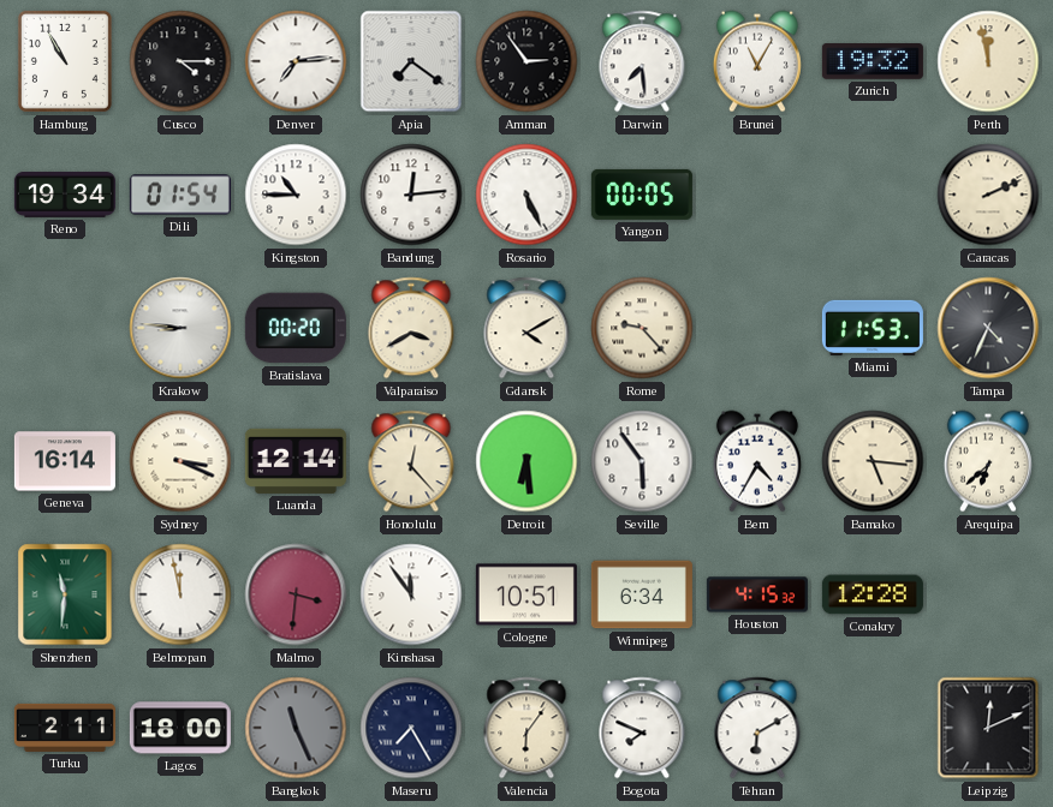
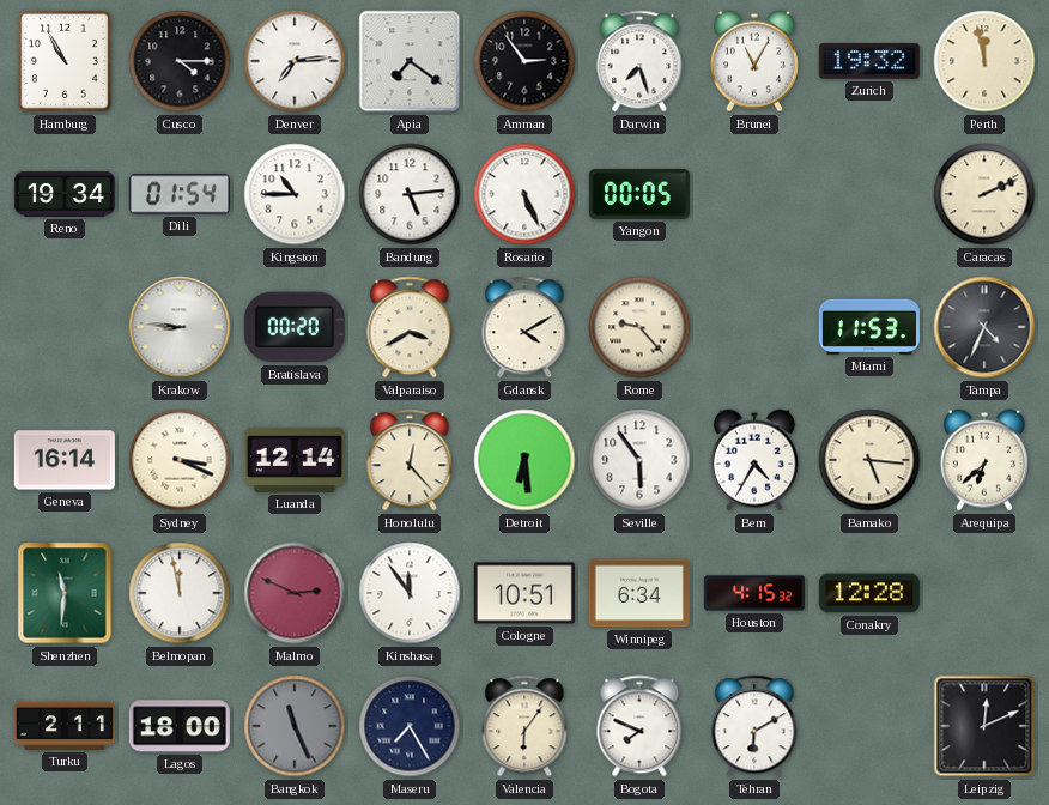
Darwin: 7:29 -> 7:27
Bandung: 12:14 -> 5:14
Malmo: 3:31 -> 2:49
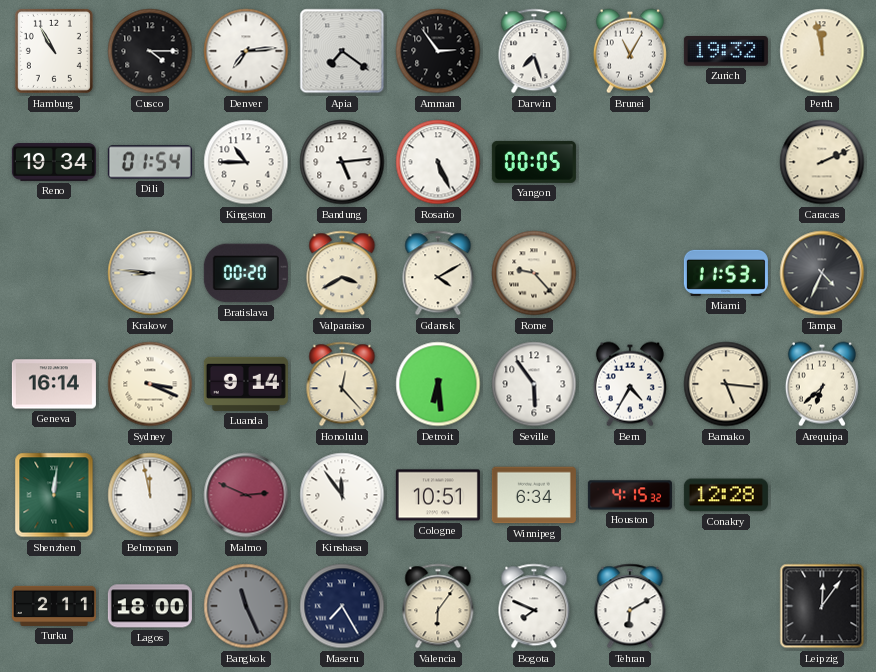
Luanda: 12:14 -> 9:14
Shenzhen: 11:31 -> 12:01
Leipzig: 12:11 -> 12:06
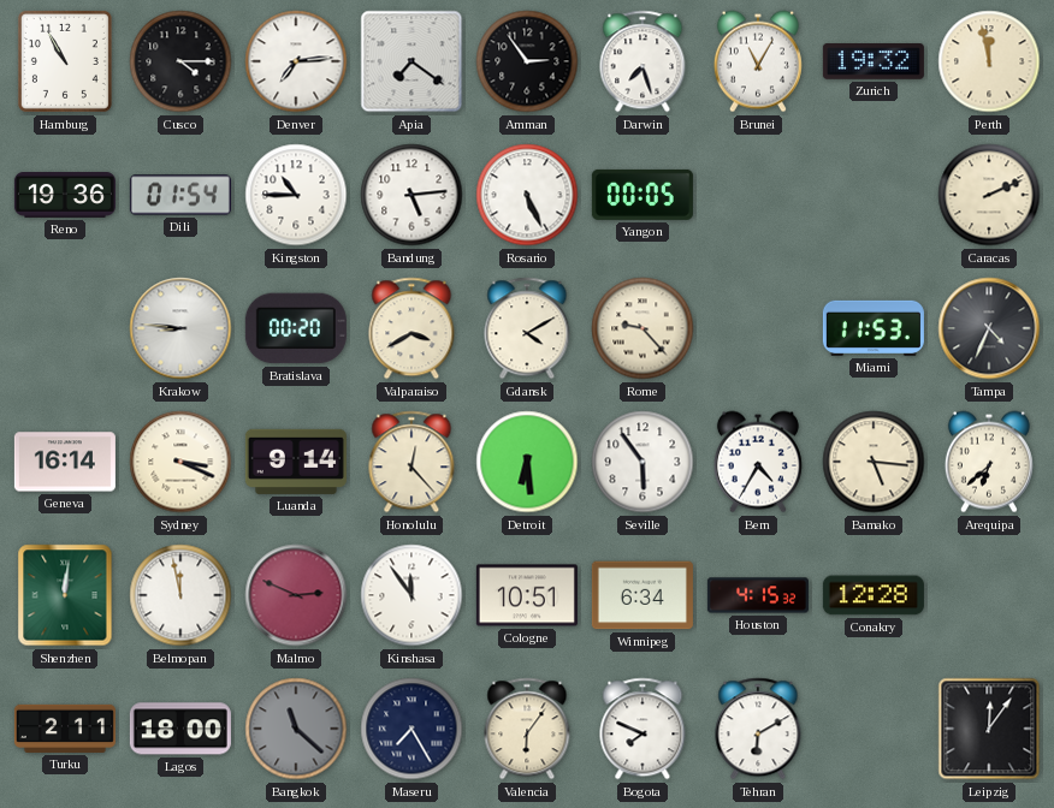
Reno: 19:34 -> 19:36
Bangkok: 11:26 -> 11:22
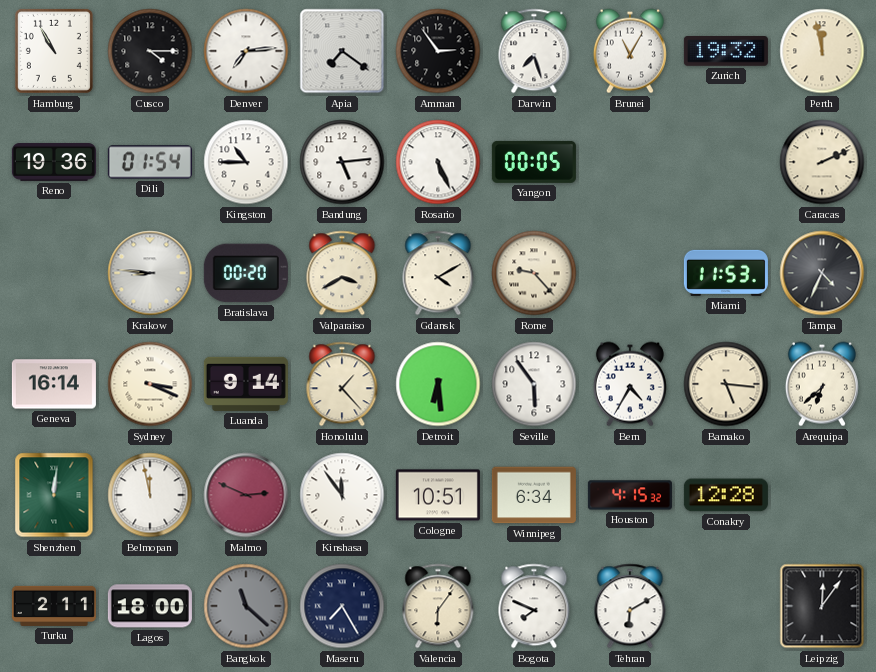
Honolulu: 12:23 -> 1:23
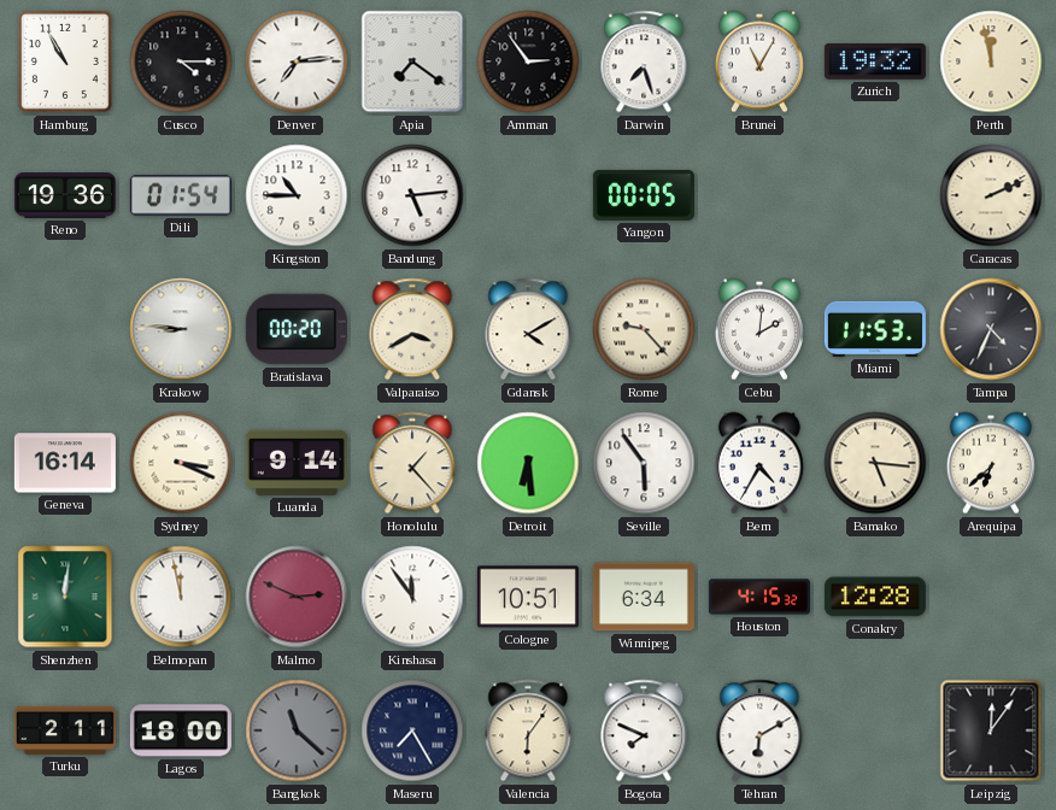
Rosario: 5:26 -> none
Cebu: none -> 2:01
